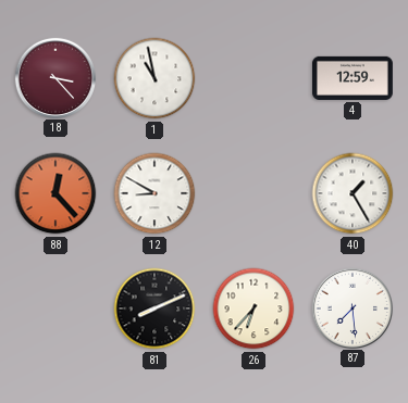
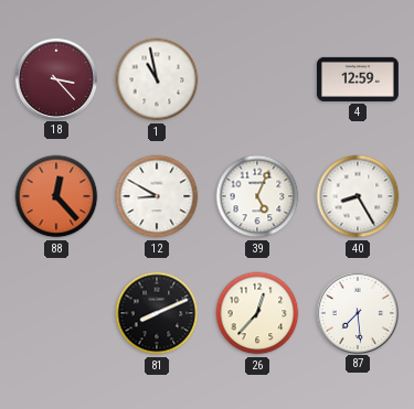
39: none -> 5:04
40: 1:25 -> 8:25
26: 6:37 -> 12:37
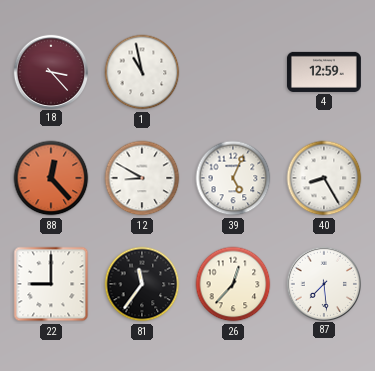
22: none -> 9:00
81: 8:11 -> 11:36
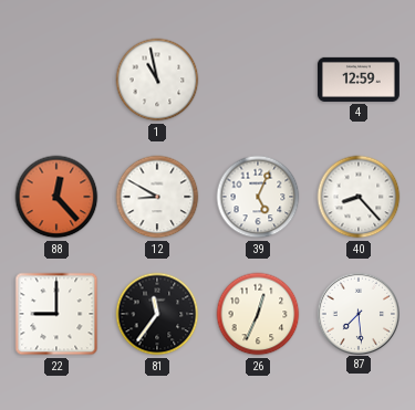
18: 3:23 -> none
40: 8:25 -> 8:23
26: 12:37 -> 12:34
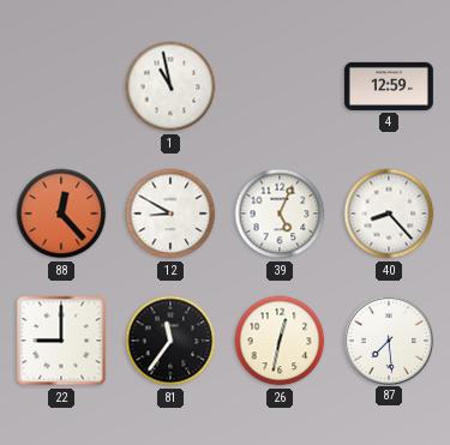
26: 12:34 -> 12:32
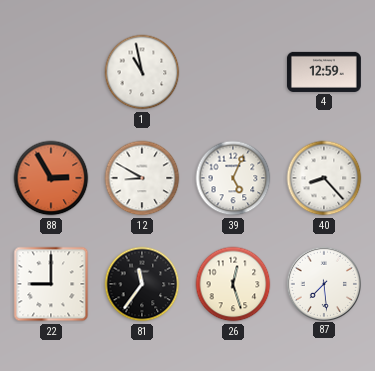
88: 12:23 -> 2:55
26: 12:32 -> 12:27
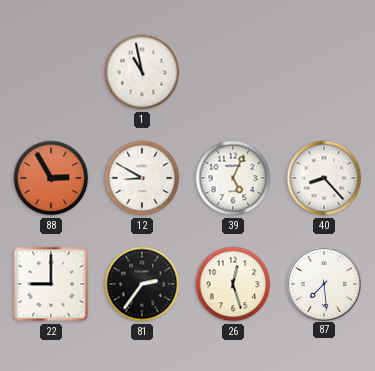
4: 12:59 -> none
81: 11:36 -> 2:36
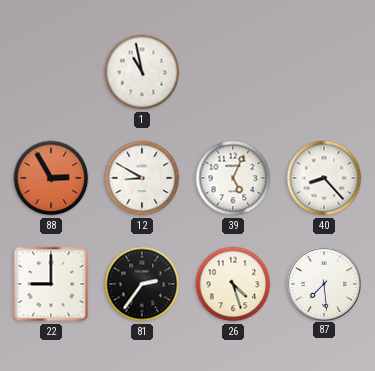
26: 12:27 -> 4:27
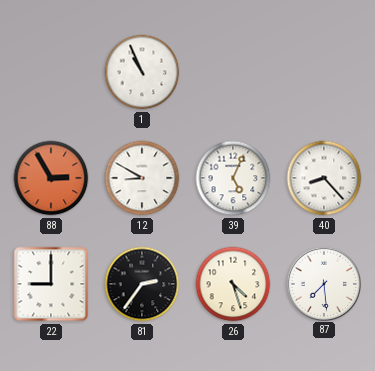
1: 10:58 -> 10:56
